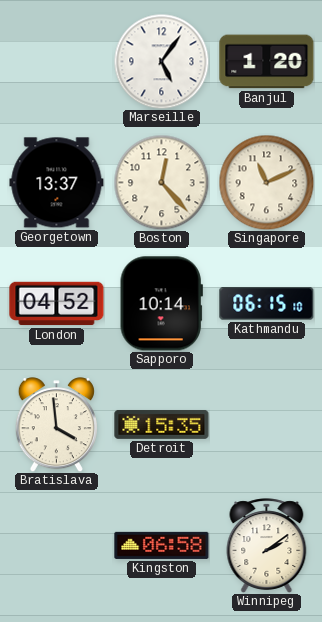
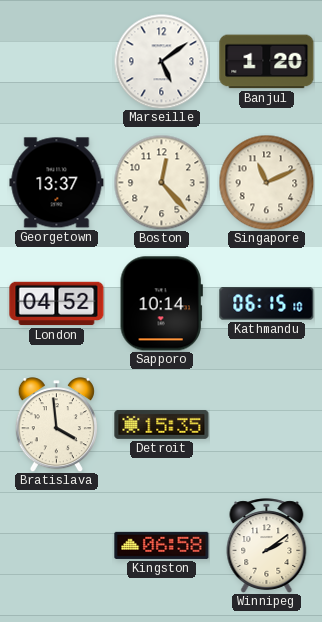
Marseille: 5:06 -> 5:09
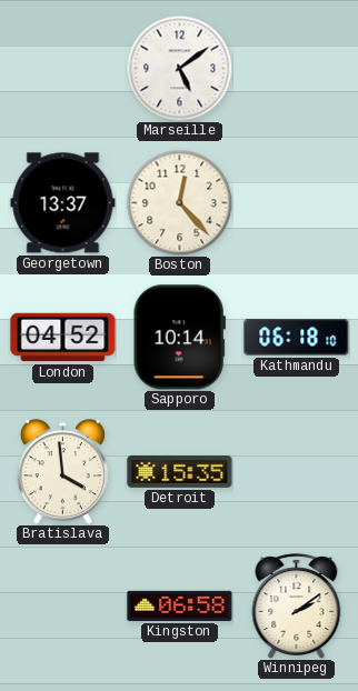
Banjul: 1:20 -> none
Singapore: 11:11 -> none
Kathmandu: 06:15 -> 06:18
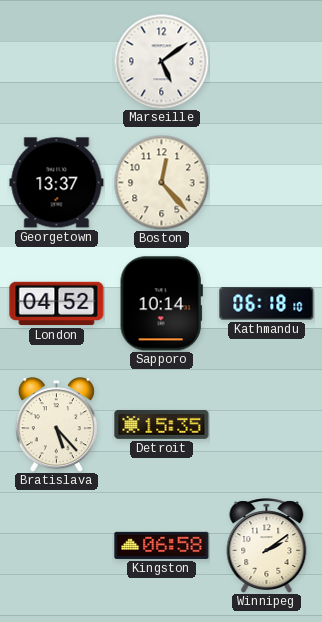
Bratislava: 3:59 -> 5:23
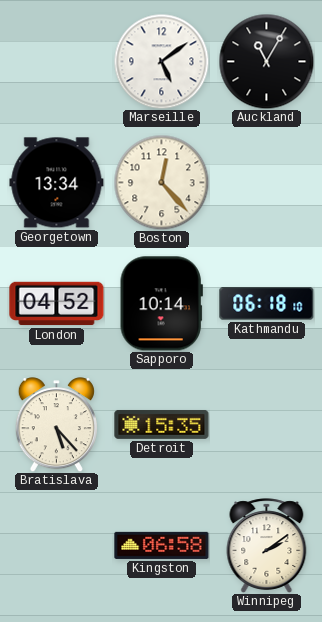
Auckland: none -> 11:05
Georgetown: 13:37 -> 13:34
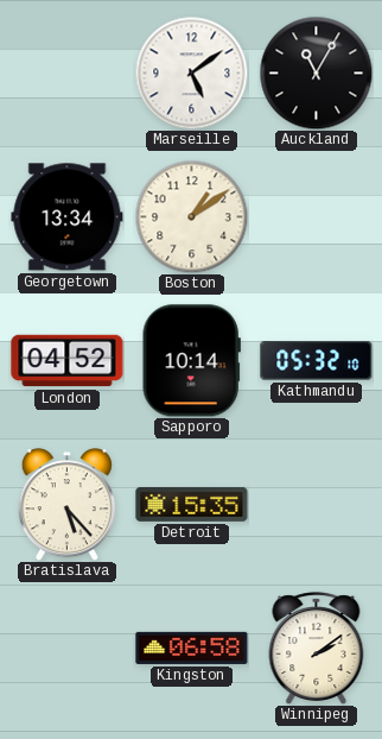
Boston: 12:23 -> 1:09
Kathmandu: 06:18 -> 05:32
